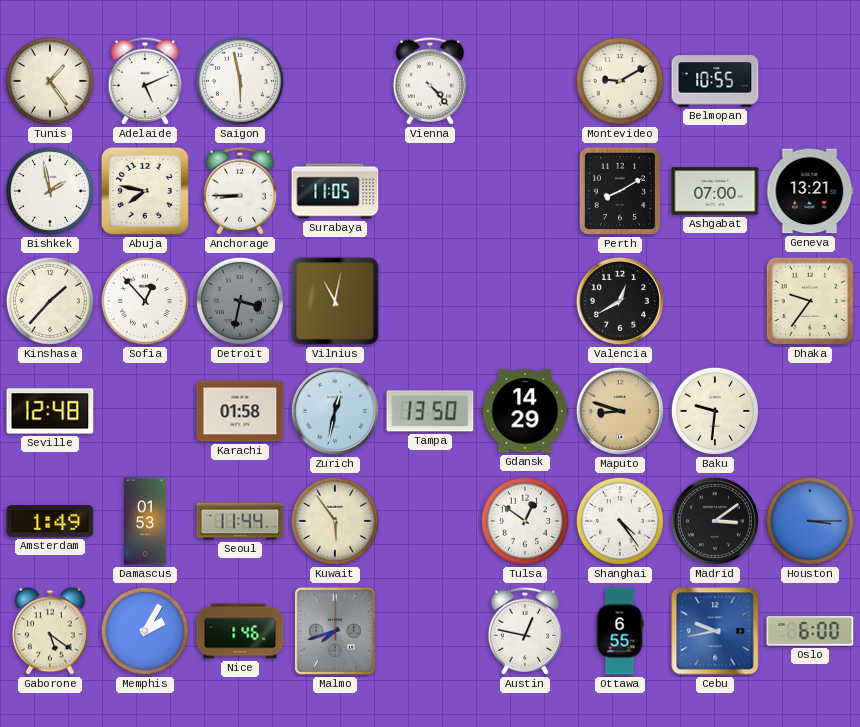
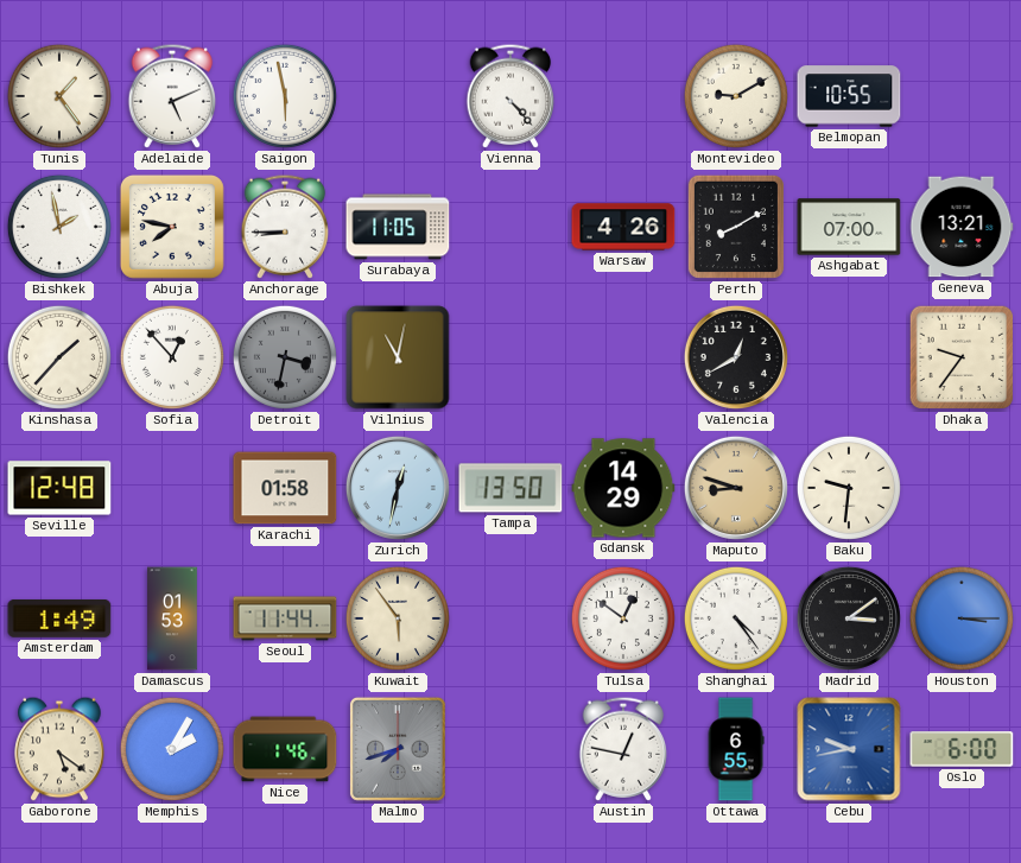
Warsaw: none -> 4:26
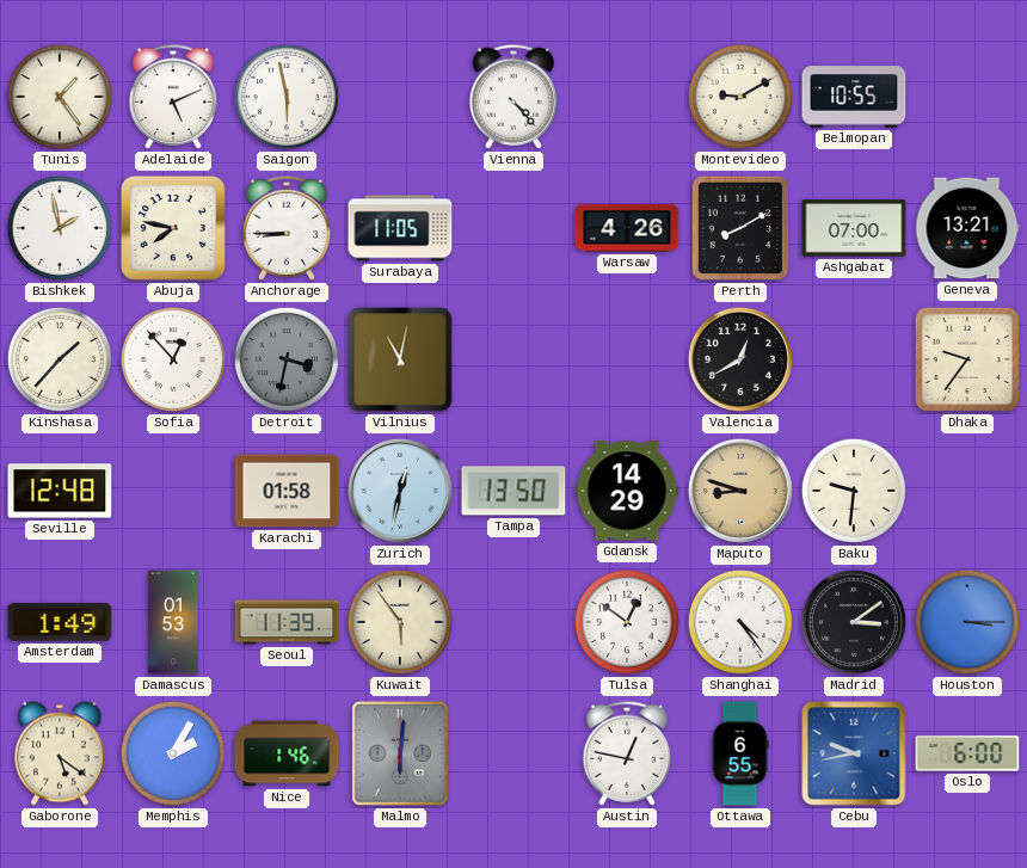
Seoul: 11:44 -> 11:39
Malmo: 7:42 -> 6:01
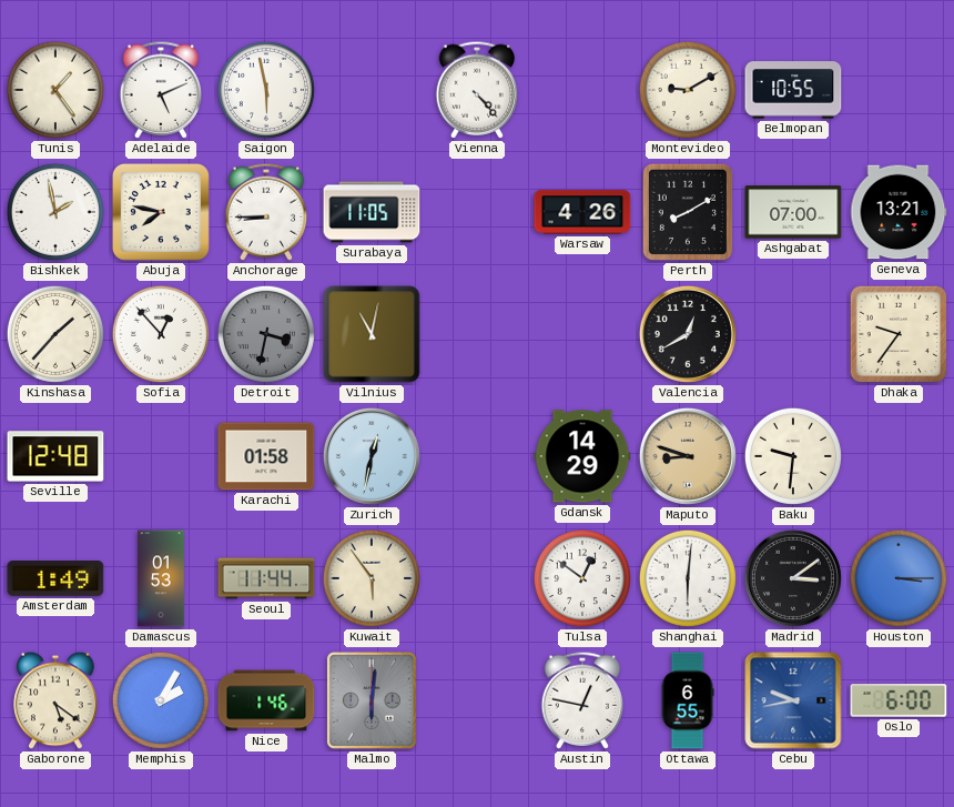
Tampa: 13:50 -> none
Seoul: 11:39 -> 11:44
Shanghai: 4:24 -> 6:01
